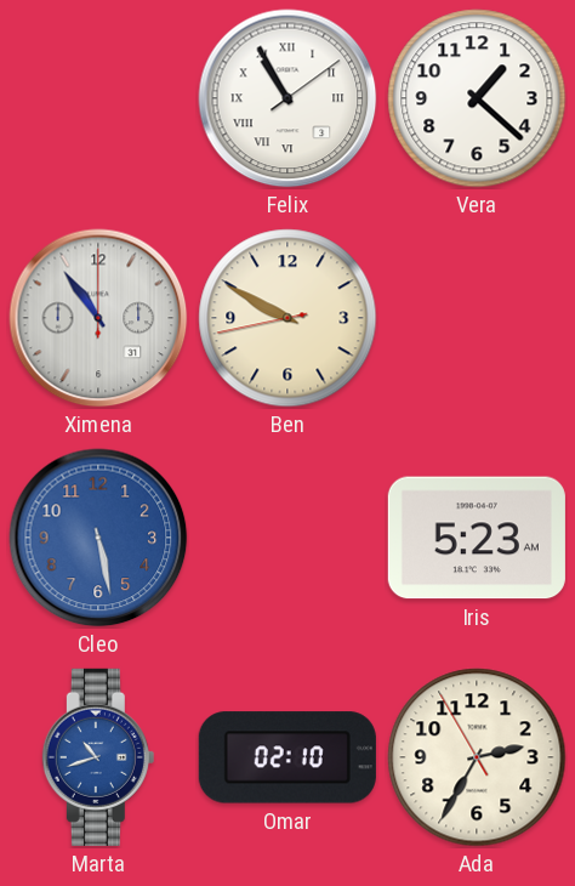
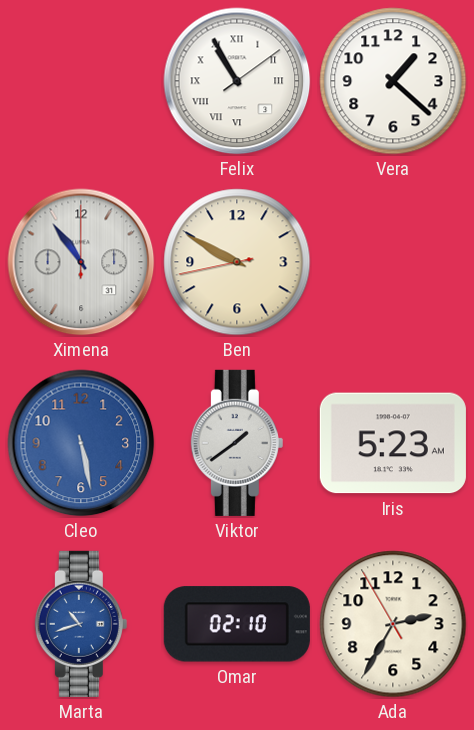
Viktor: none -> 1:39
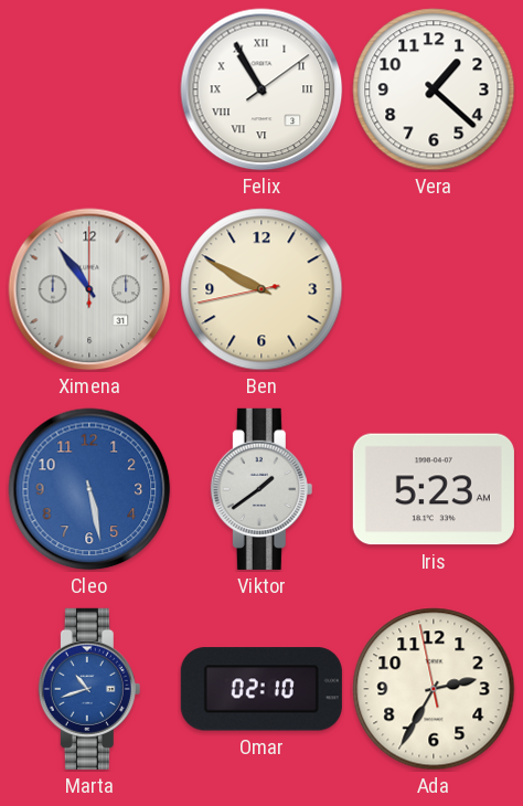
Ada: 2:34:55 -> 2:34:58
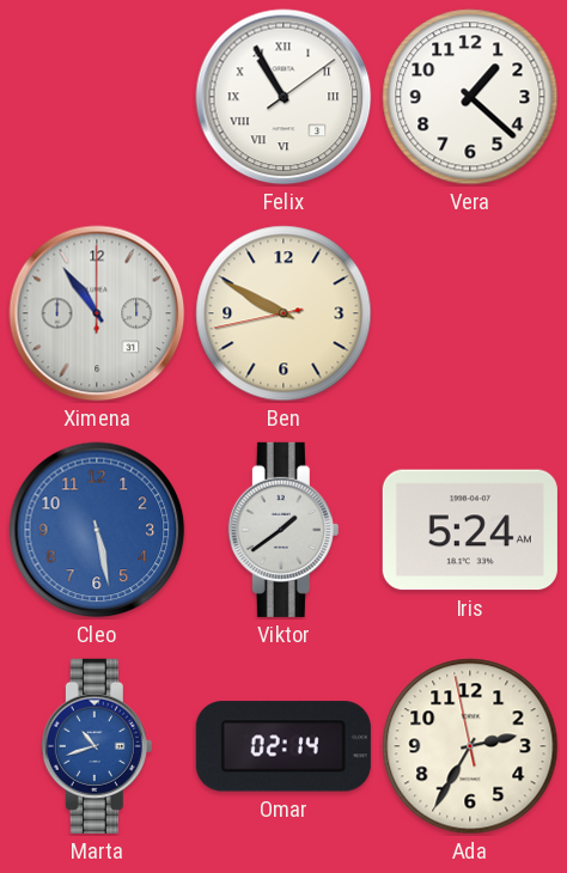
Iris: 5:23 -> 5:24
Omar: 02:10 -> 02:14
